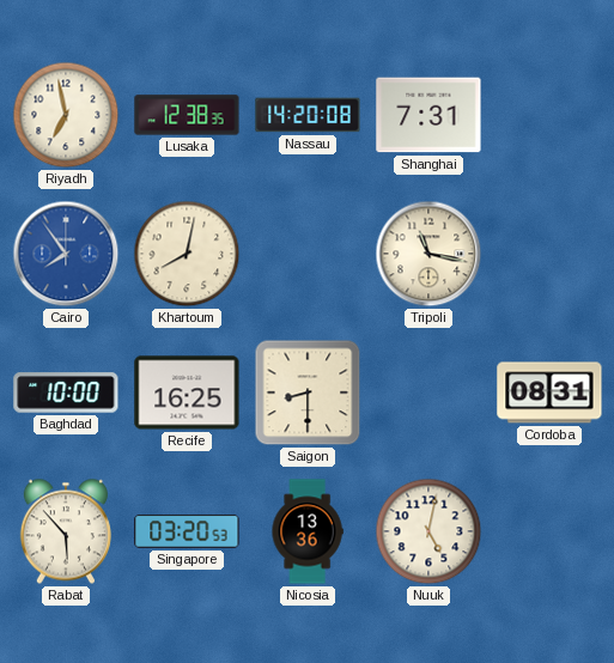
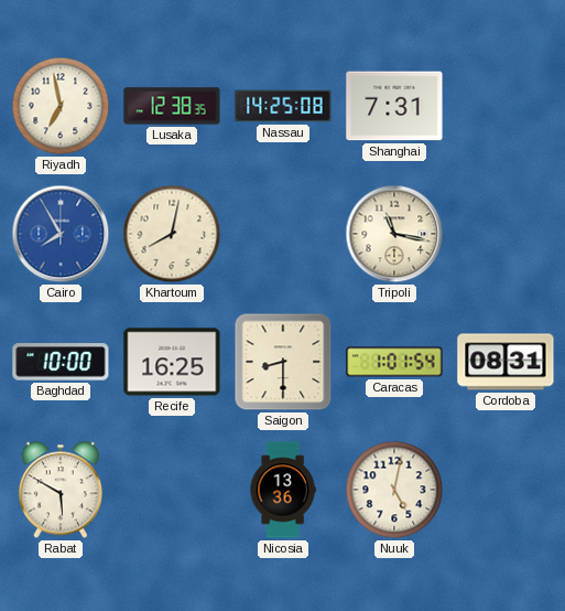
Nassau: 14:20 -> 14:25
Cairo: 7:54 -> 7:55
Caracas: none -> 1:01
Rabat: 5:53 -> 5:50
Singapore: 03:20 -> none
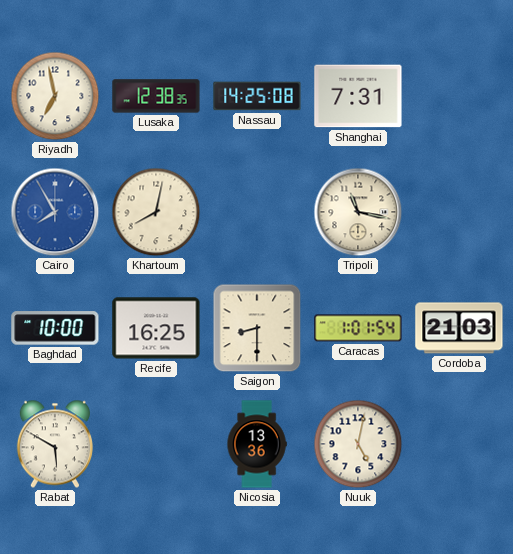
Cordoba: 08:31 -> 21:03
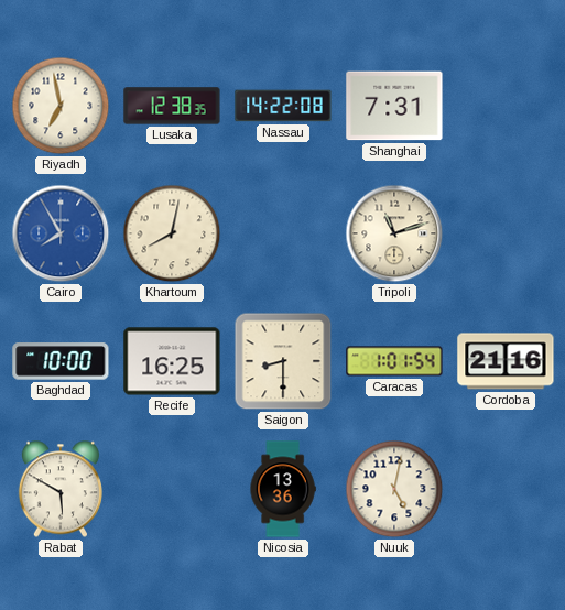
Nassau: 14:25 -> 14:22
Tripoli: 11:17 -> 11:12
Cordoba: 21:03 -> 21:16
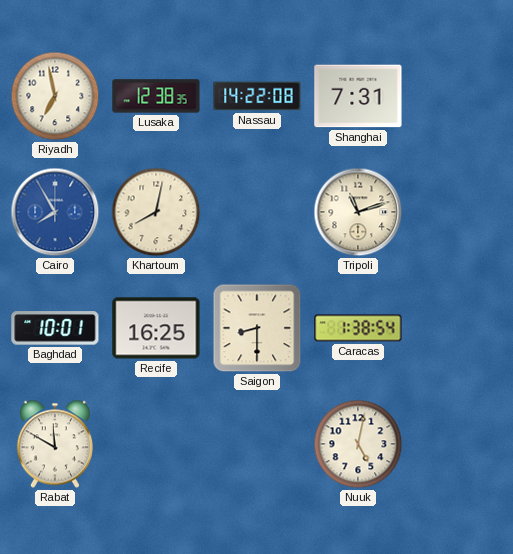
Baghdad: 10:00 -> 10:01
Caracas: 1:01 -> 1:38
Cordoba: 21:16 -> none
Rabat: 5:50 -> 11:50
Nicosia: 13:36 -> none
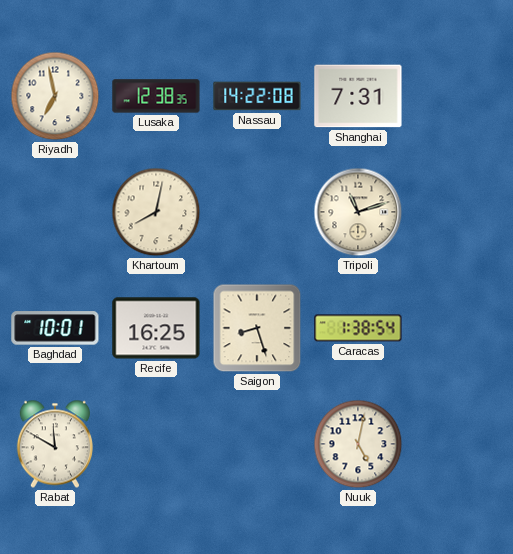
Cairo: 7:55 -> none
Saigon: 8:30 -> 8:27
